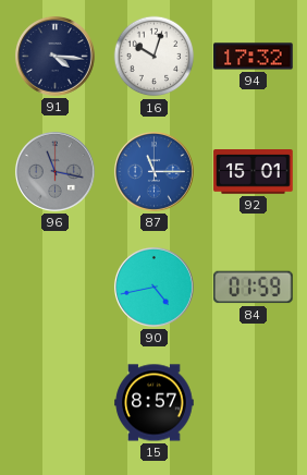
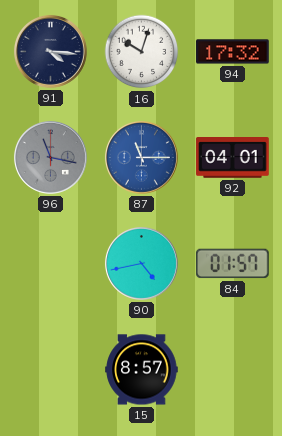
92: 15:01 -> 04:01
84: 01:59 -> 01:57
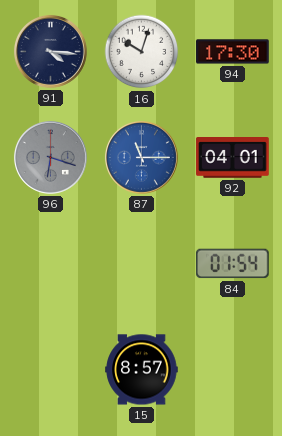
94: 17:32 -> 17:30
96: 11:17 -> 6:18
90: 4:43 -> none
84: 01:57 -> 01:54
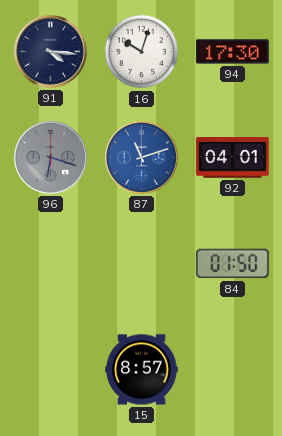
87: 11:15 -> 11:12
84: 01:54 -> 01:50
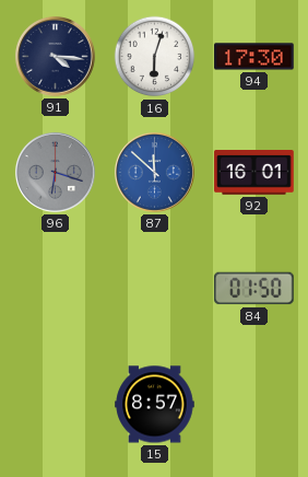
16: 10:03 -> 6:03
87: 11:12 -> 11:52
92: 04:01 -> 16:01
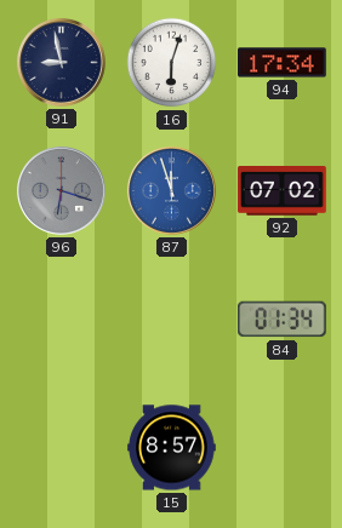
91: 4:16 -> 8:58
94: 17:30 -> 17:34
87: 11:52 -> 11:57
92: 16:01 -> 07:02
84: 01:50 -> 01:34
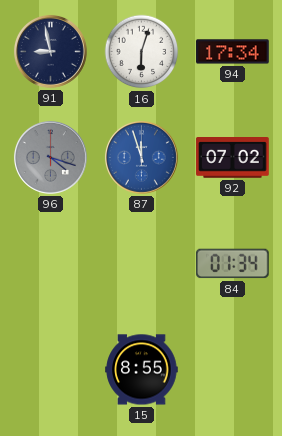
96: 6:18 -> 4:18
15: 8:57 -> 8:55
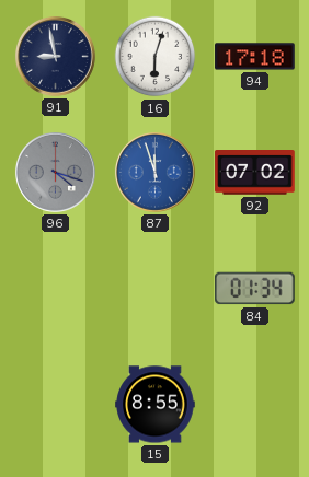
94: 17:34 -> 17:18
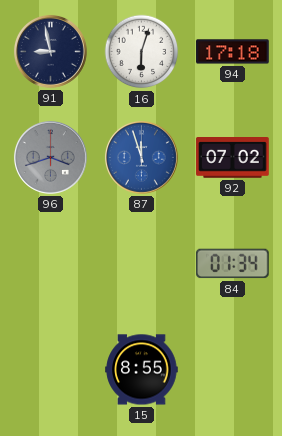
96: 4:18 -> 3:42
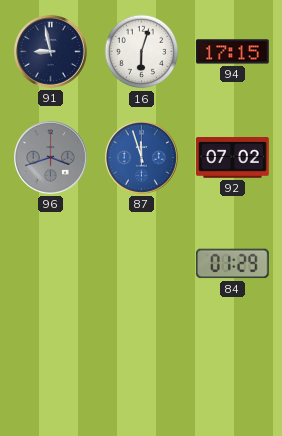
94: 17:18 -> 17:15
84: 01:34 -> 01:29
15: 8:55 -> none
